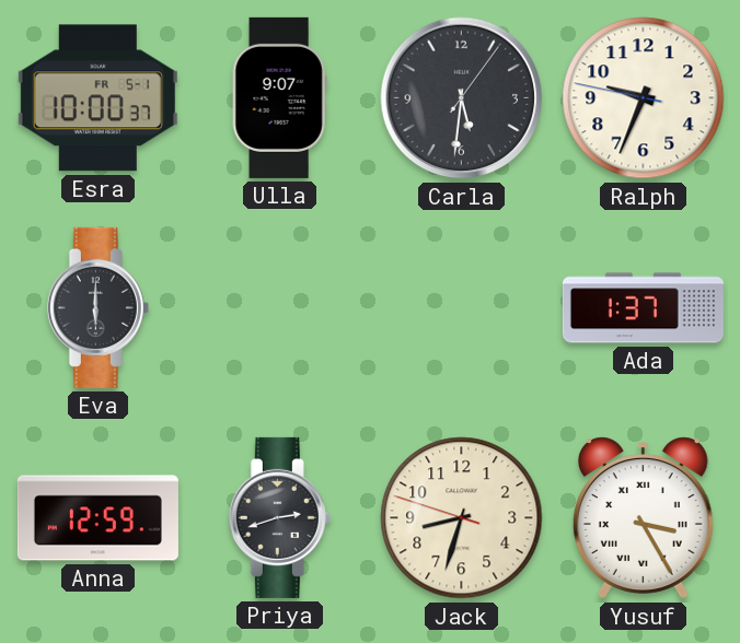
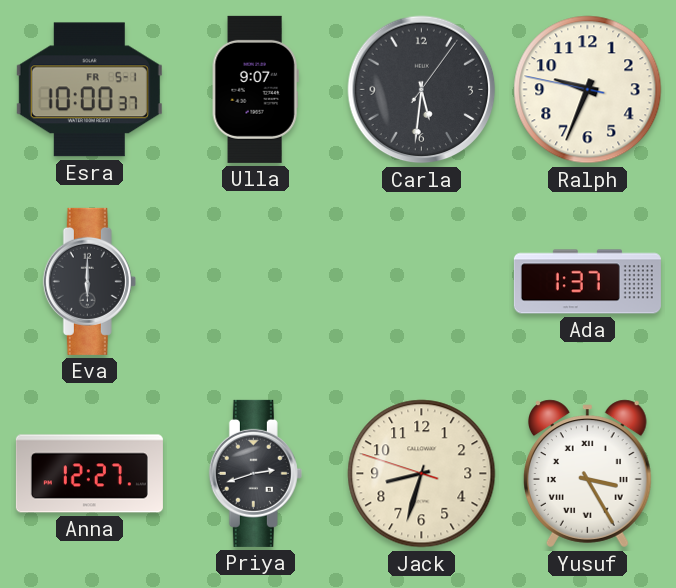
Anna: 12:59 -> 12:27
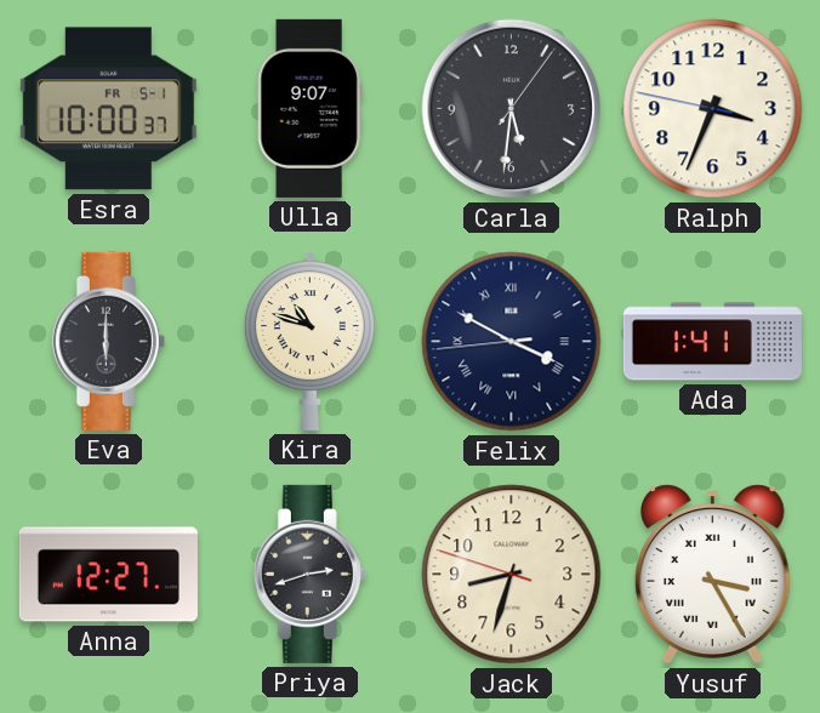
Ralph: 9:33 -> 3:33
Kira: none -> 10:48
Felix: none -> 3:49
Ada: 1:37 -> 1:41
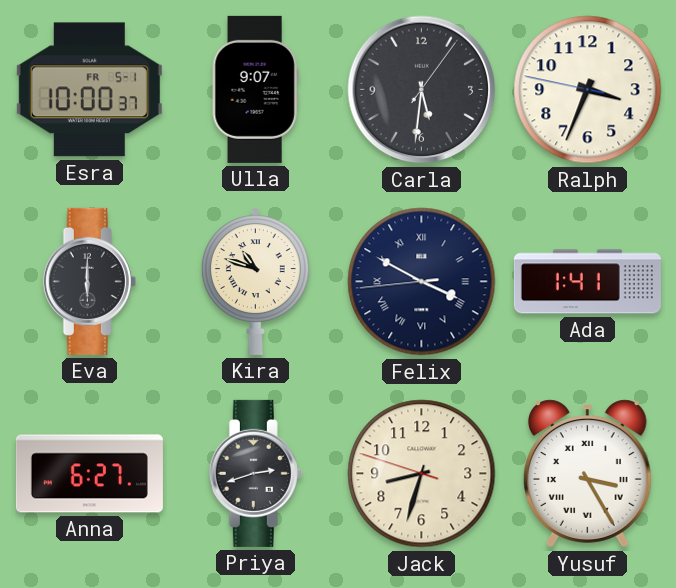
Anna: 12:27 -> 6:27
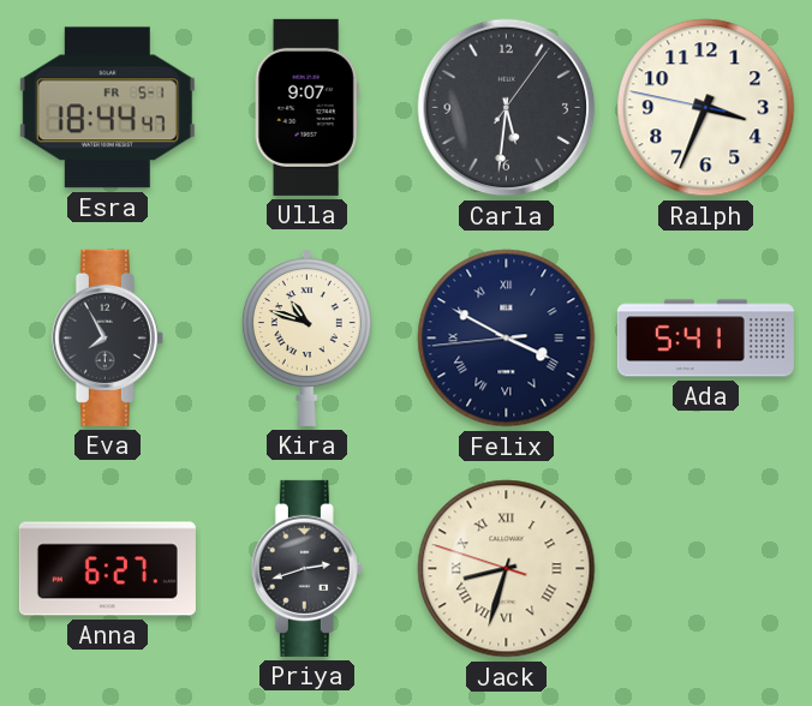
Esra: 10:00 -> 18:44
Eva: 6:00 -> 7:55
Ada: 1:41 -> 5:41
Jack numerals: Arabic -> Roman
Yusuf: 3:25 -> none
